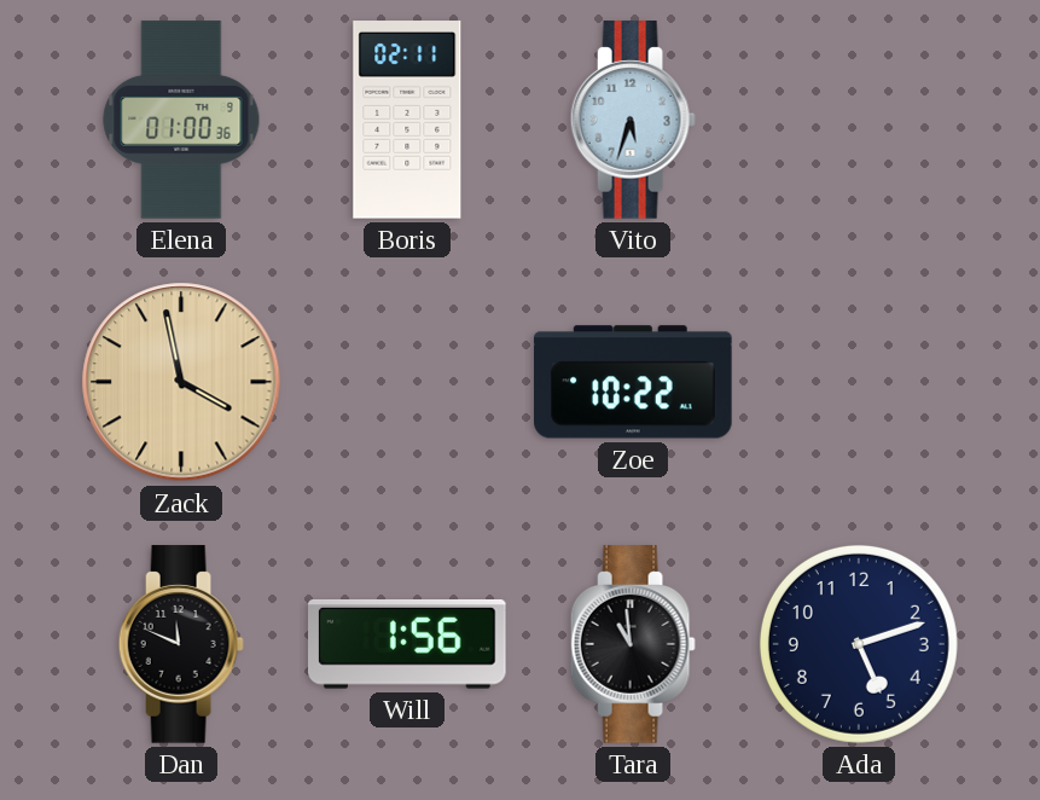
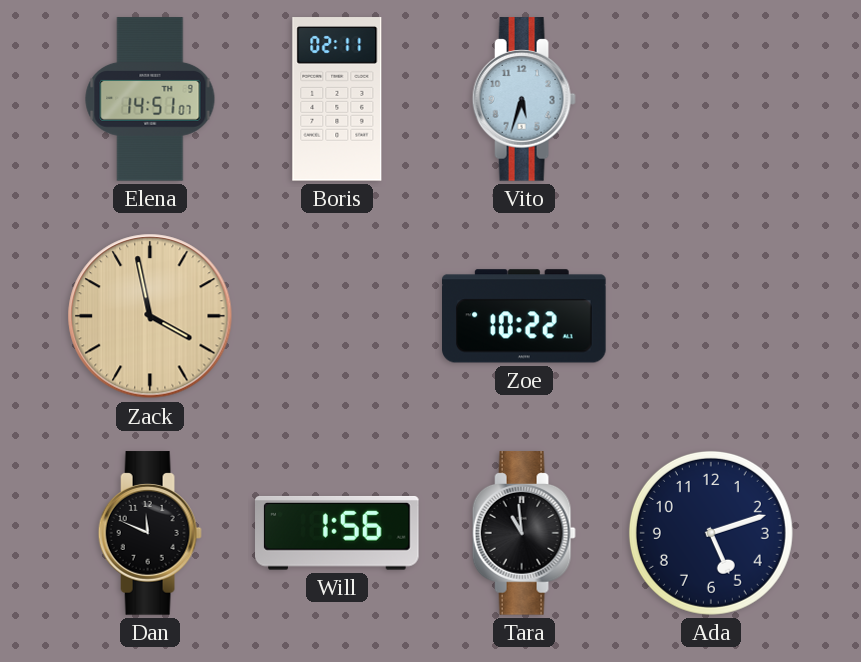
Elena: 01:00 -> 14:51
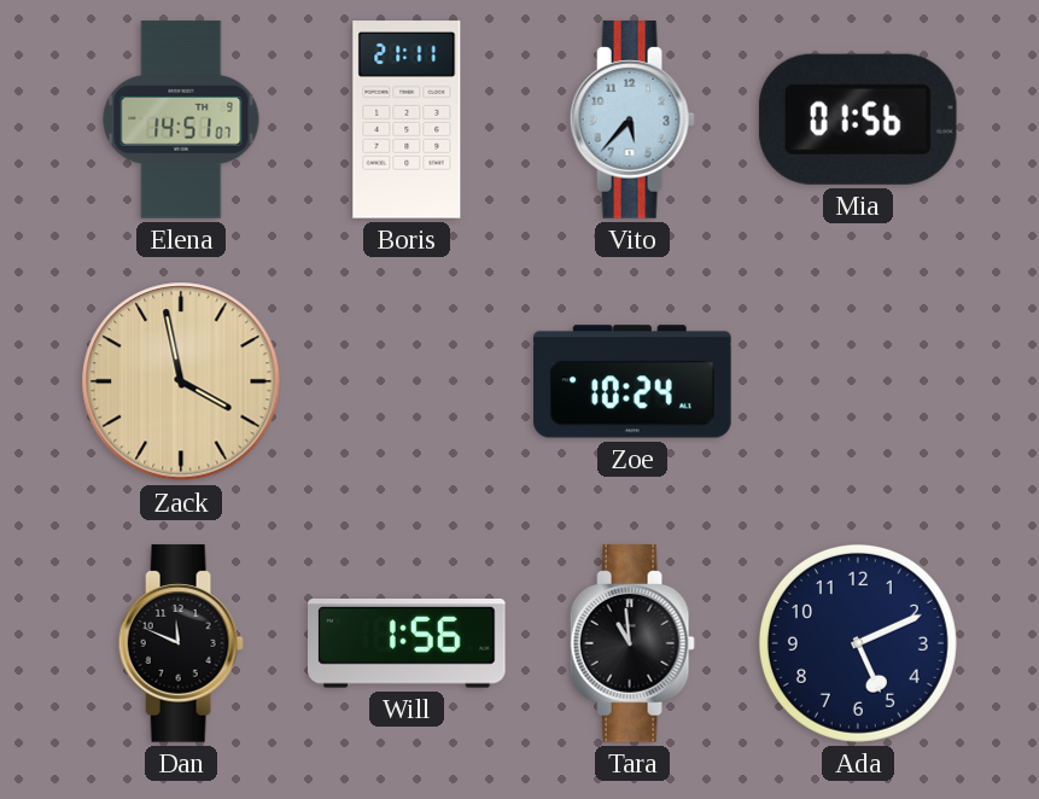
Boris: 02:11 -> 21:11
Vito: 5:33 -> 5:37
Mia: none -> 01:56
Zoe: 10:22 -> 10:24
Ada: 5:12 -> 5:11
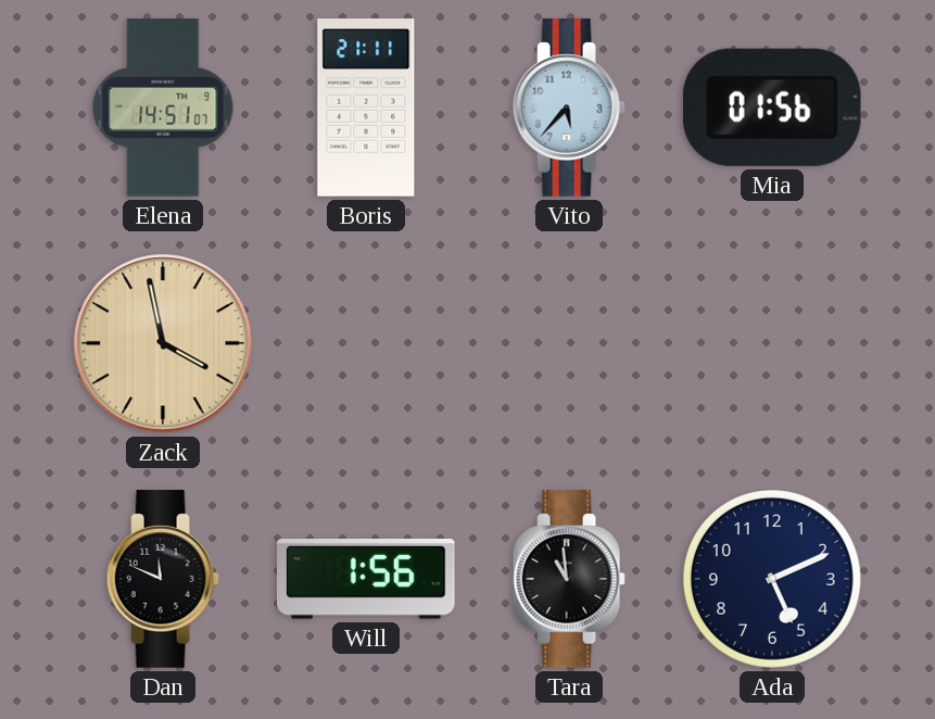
Zoe: 10:24 -> none
